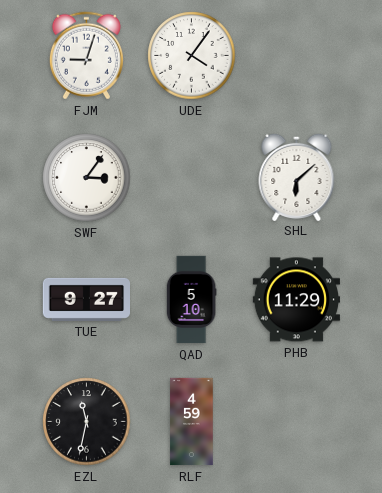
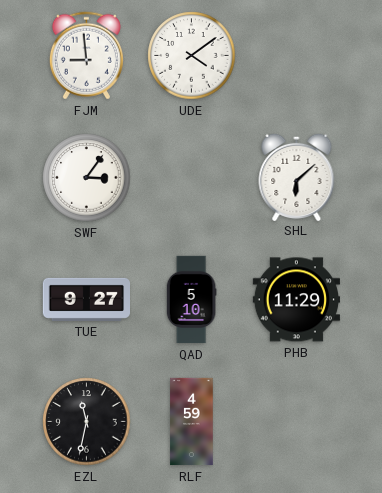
FJM: 9:03 -> 8:59
UDE: 4:06 -> 4:09
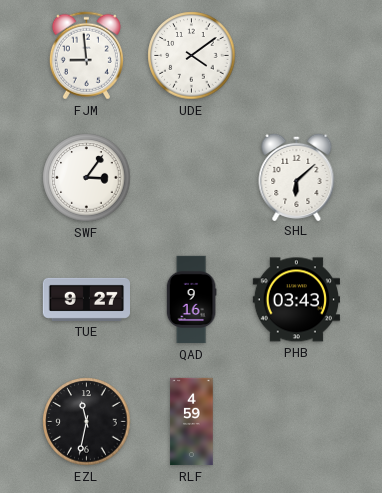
QAD: 5:10 -> 9:16
PHB: 11:29 -> 03:43
